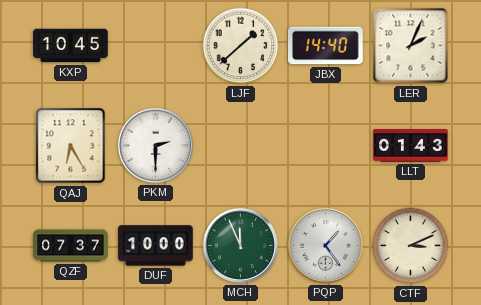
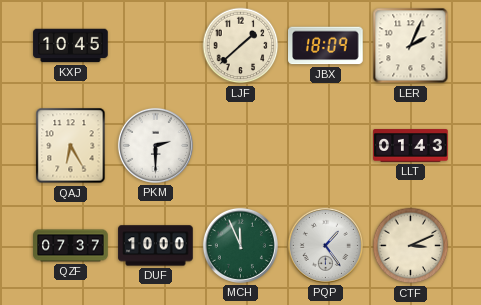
JBX: 14:40 -> 18:09
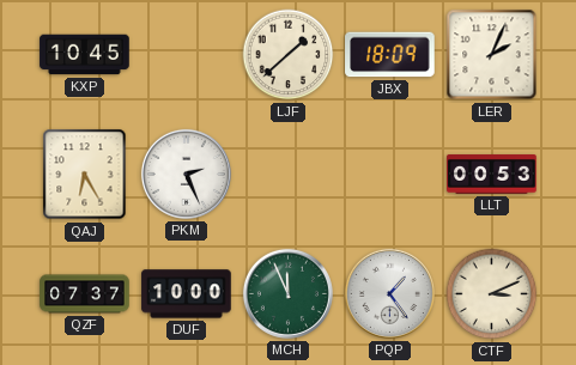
PKM: 2:30 -> 2:26
LLT: 01:43 -> 00:53
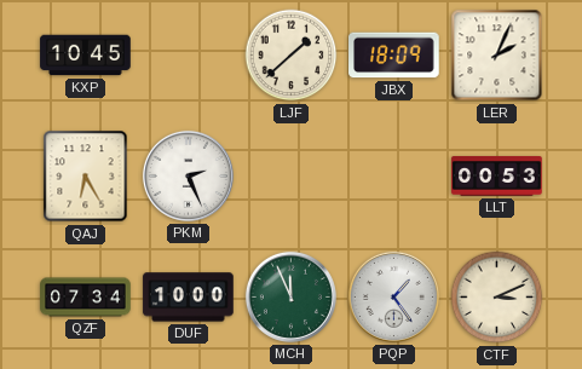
QZF: 07:37 -> 07:34
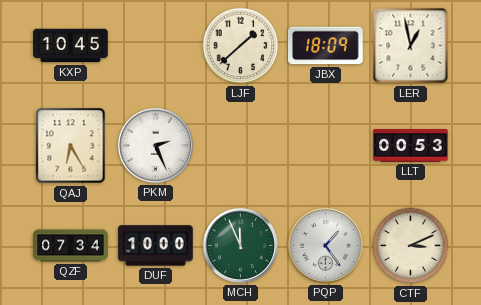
LER: 2:04 -> 12:58
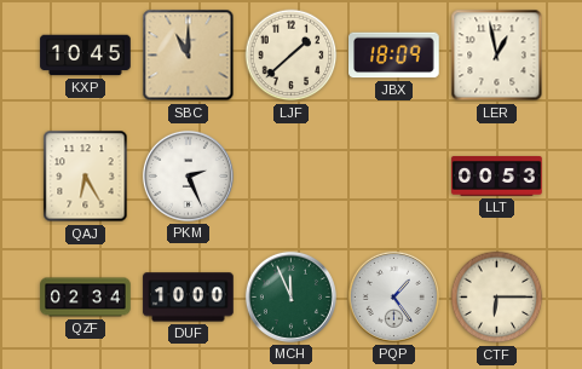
SBC: none -> 11:00
QZF: 07:34 -> 02:34
CTF: 3:11 -> 6:15
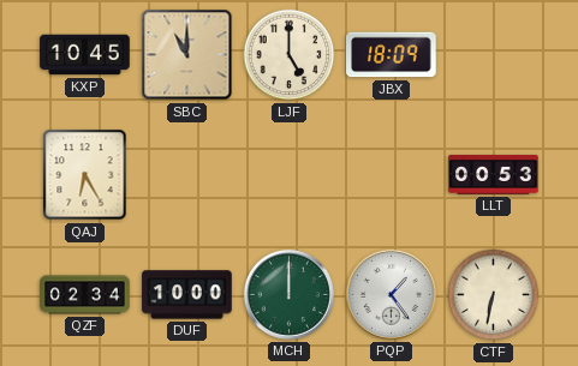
LJF: 1:38 -> 5:00
LER: 12:58 -> none
PKM: 2:26 -> none
MCH: 11:56 -> 12:00
CTF: 6:15 -> 6:32
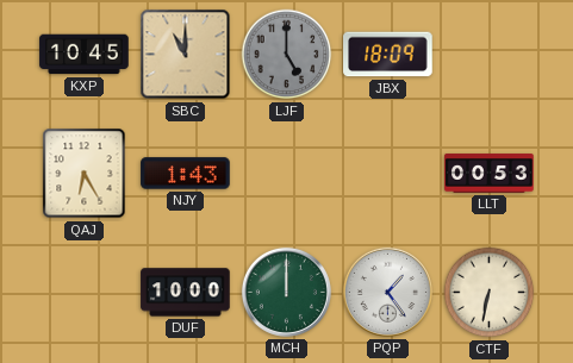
LJF dial: cream -> grey
NJY: none -> 1:43
QZF: 02:34 -> none
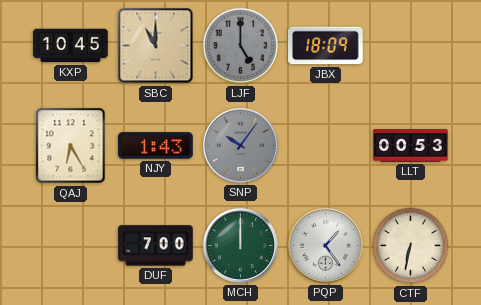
SNP: none -> 10:06
DUF: 10:00 -> 7:00
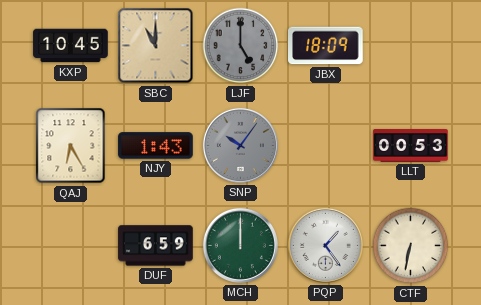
DUF: 7:00 -> 6:59
